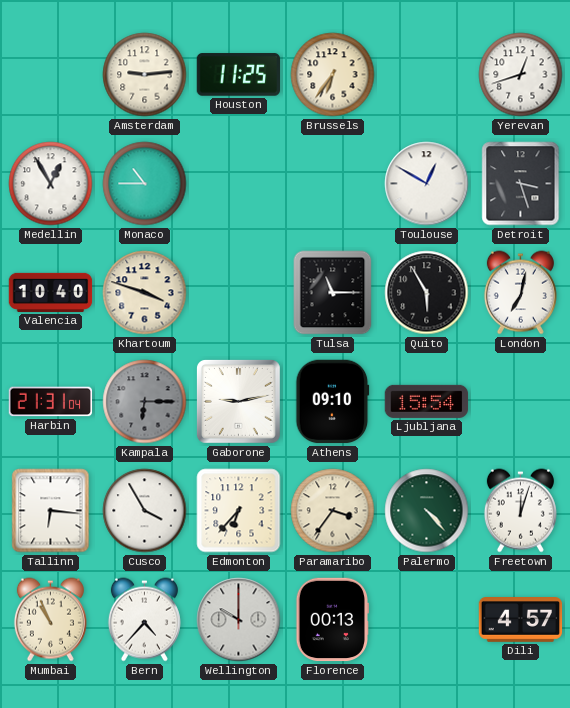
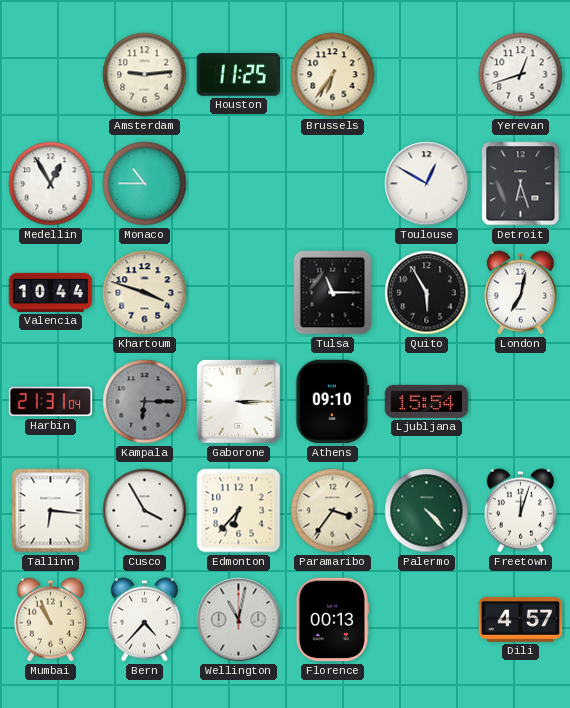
Detroit: 3:27 -> 6:27
Valencia: 10:40 -> 10:44
Gaborone: 9:13 -> 3:15
Wellington: 10:00 -> 11:02
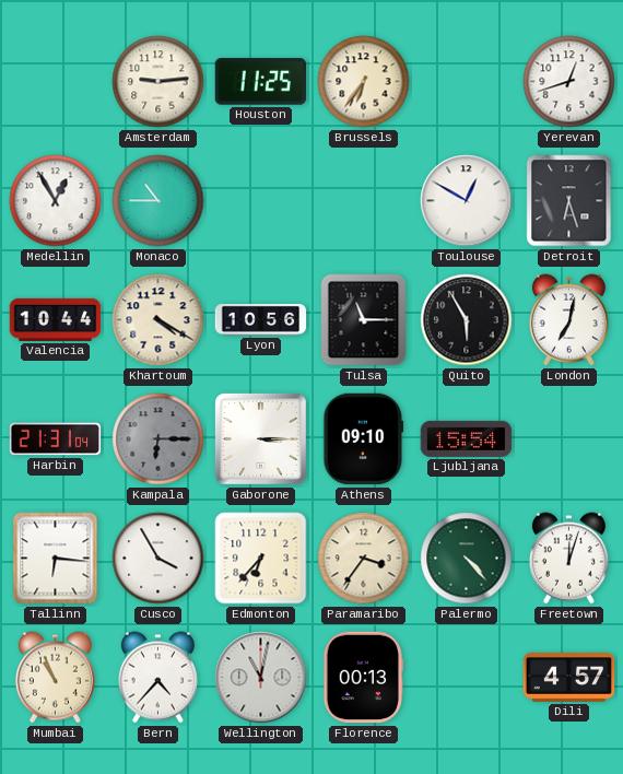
Khartoum: 3:48 -> 4:20
Lyon: none -> 10:56
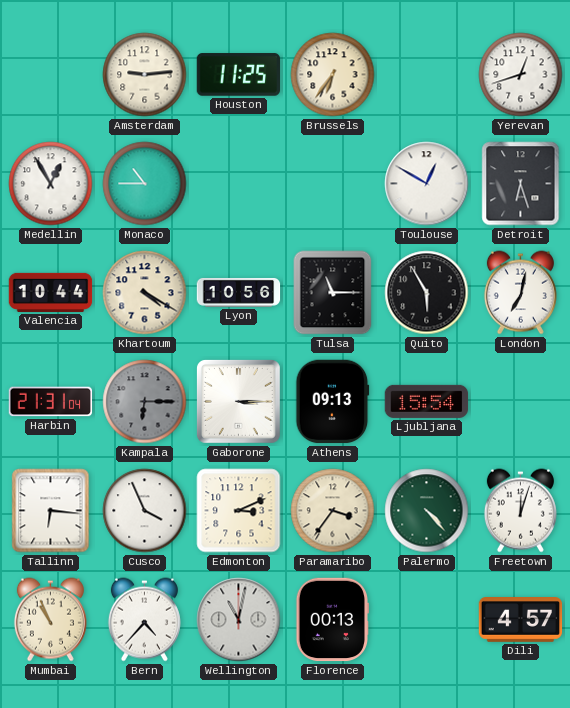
Athens: 09:10 -> 09:13
Cusco: 3:55 -> 3:56
Edmonton: 6:37 -> 3:11
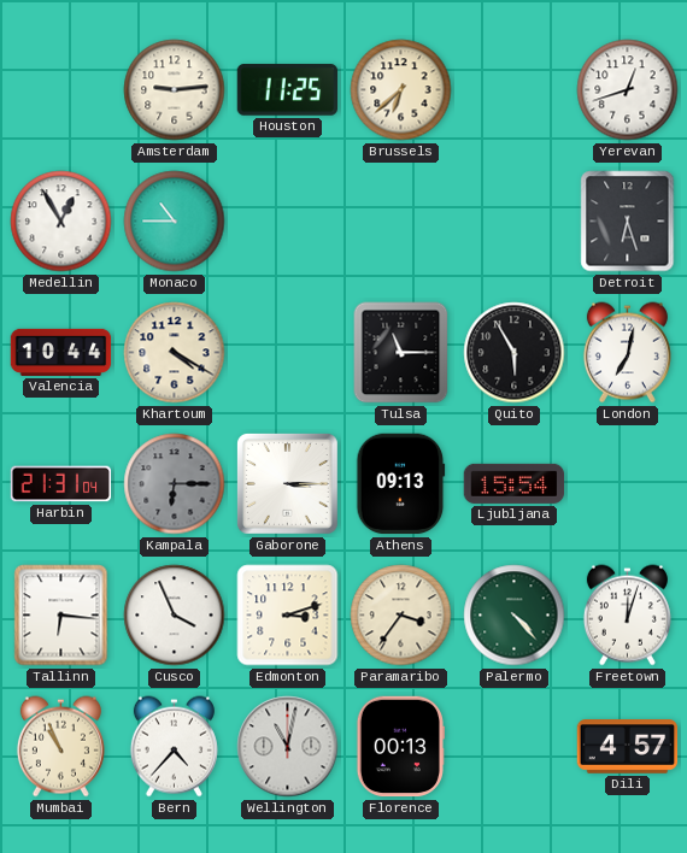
Brussels: 6:36 -> 6:38
Toulouse: 12:50 -> none
Lyon: 10:56 -> none
Edmonton: 3:11 -> 3:12
